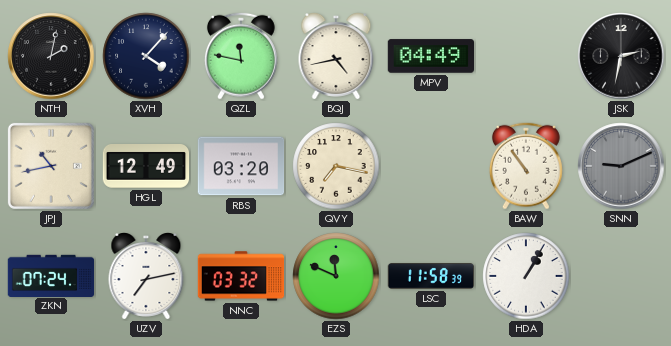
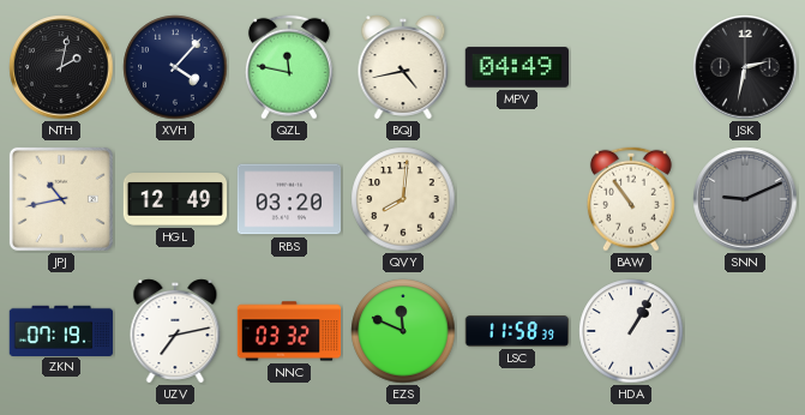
QVY: 7:17 -> 8:01
ZKN: 07:24 -> 07:19
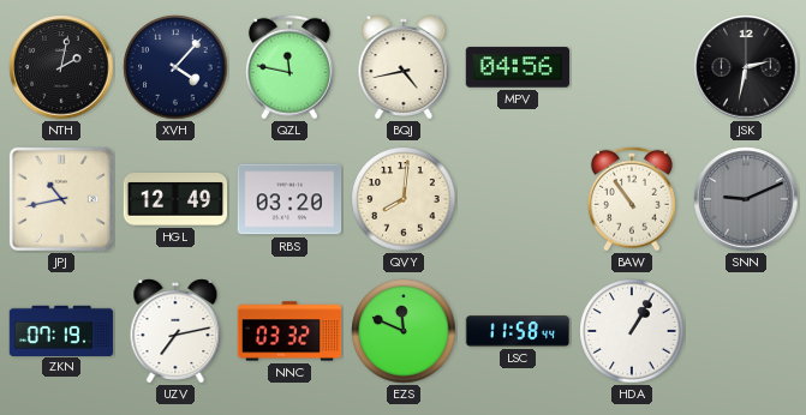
MPV: 04:49 -> 04:56
LSC: 11:58:39 -> 11:58:44
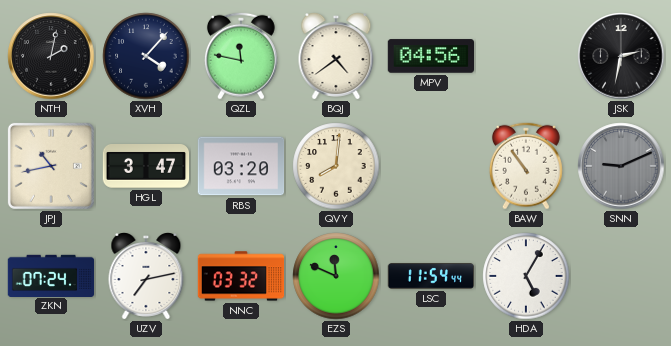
BQJ: 4:43 -> 4:39
HGL: 12:49 -> 3:47
ZKN: 07:19 -> 07:24
LSC: 11:58 -> 11:54
HDA: 1:05 -> 5:05
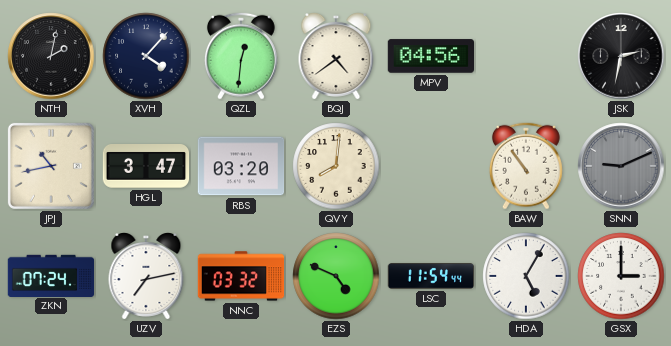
QZL: 11:47 -> 12:31
EZS: 11:49 -> 4:49
GSX: none -> 3:00
